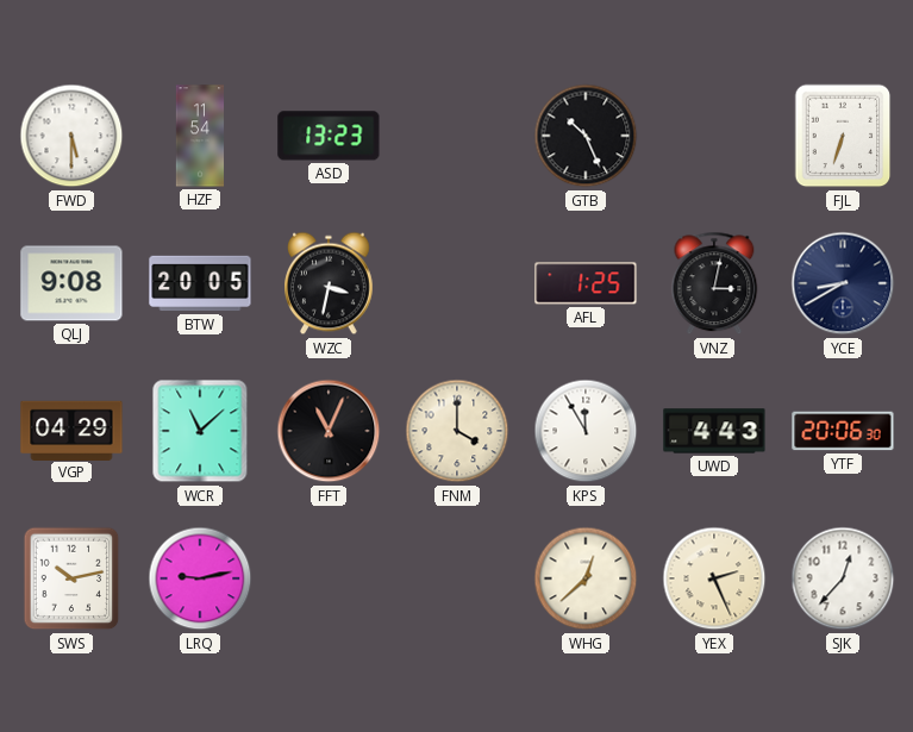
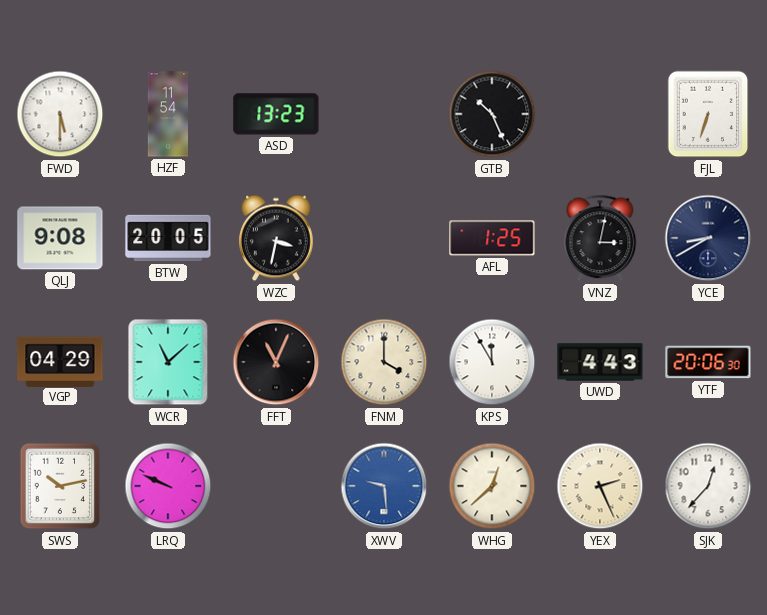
LRQ: 9:13 -> 9:49
XWV: none -> 9:29
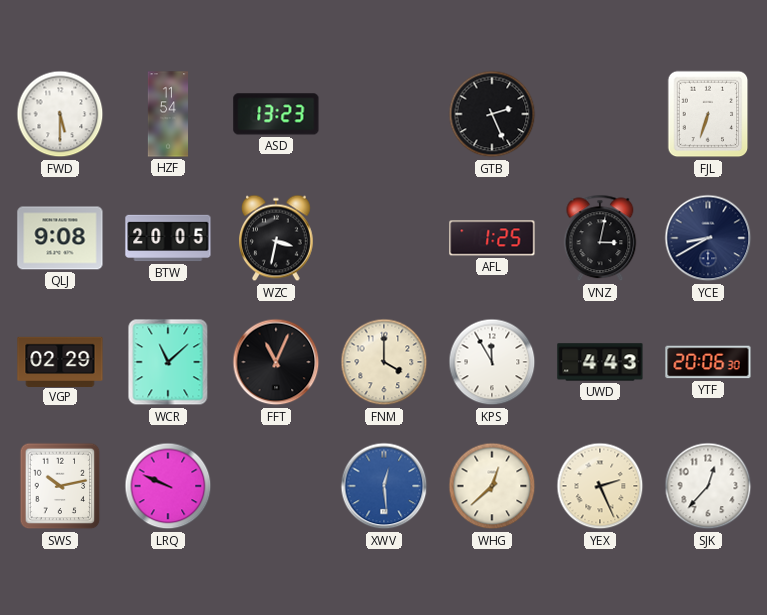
GTB: 10:26 -> 2:26
VGP: 04:29 -> 02:29
XWV: 9:29 -> 12:29
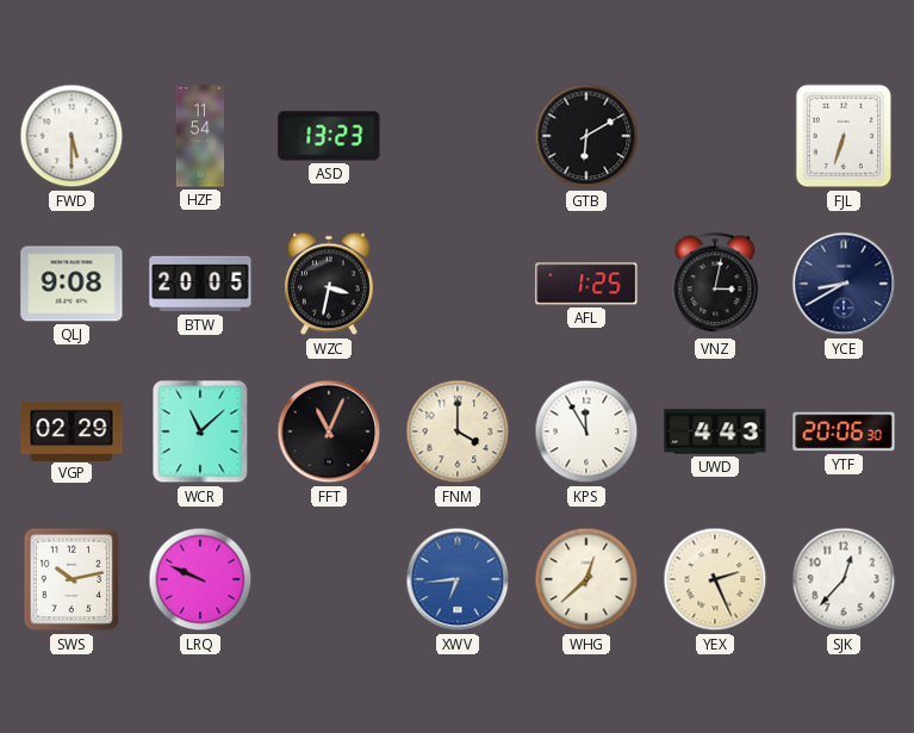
GTB: 2:26 -> 6:10
XWV: 12:29 -> 6:44
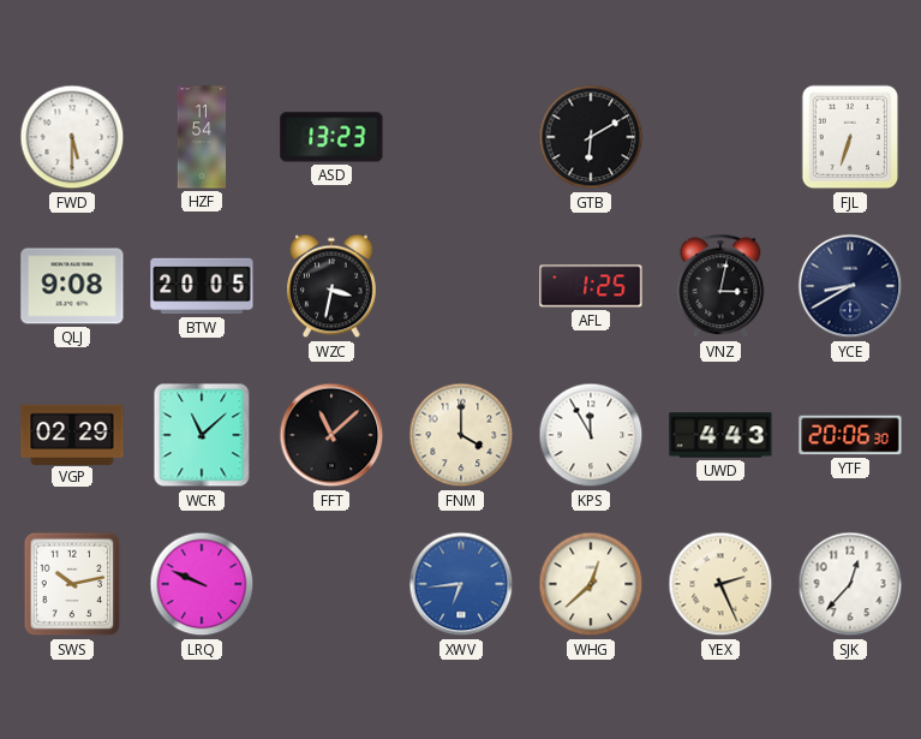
FFT: 11:04 -> 11:08
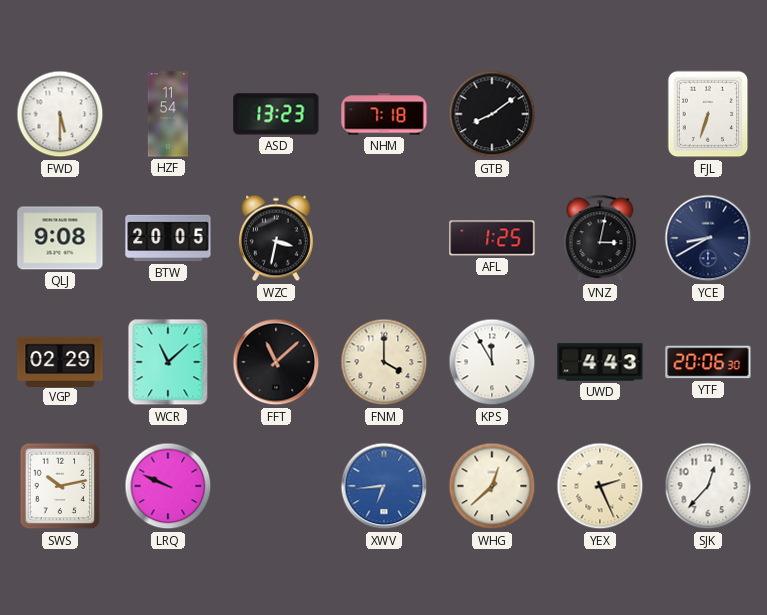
NHM: none -> 7:18
GTB: 6:10 -> 8:09
